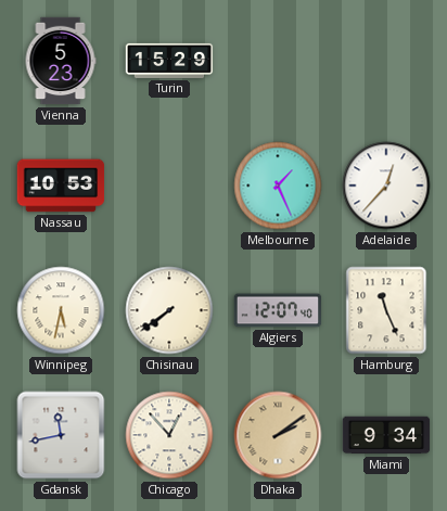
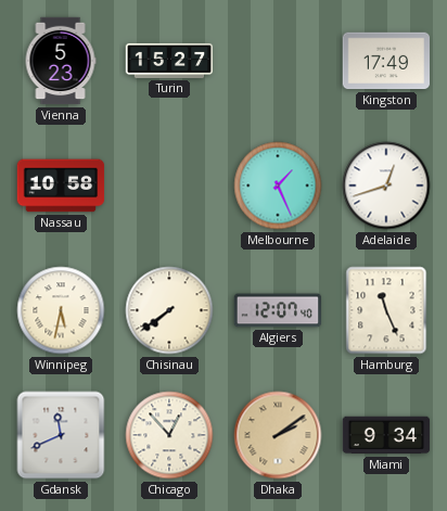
Turin: 15:29 -> 15:27
Kingston: none -> 17:49
Nassau: 10:53 -> 10:58
Adelaide: 12:37 -> 12:42
Gdansk: 11:43 -> 11:41
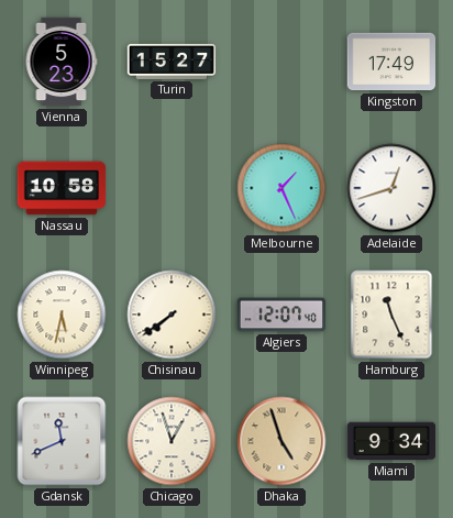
Chicago: 12:53 -> 12:57
Dhaka: 2:09 -> 4:57
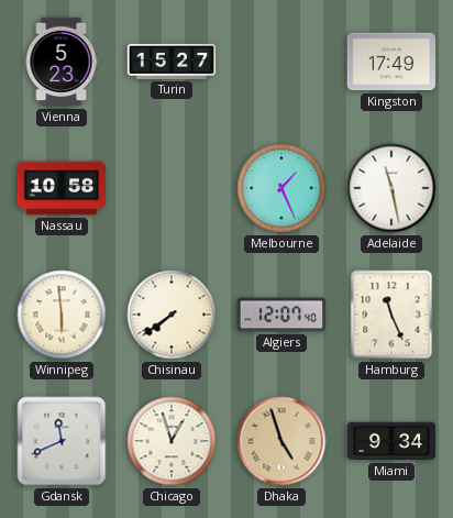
Adelaide: 12:42 -> 11:28
Winnipeg: 5:32 -> 5:59
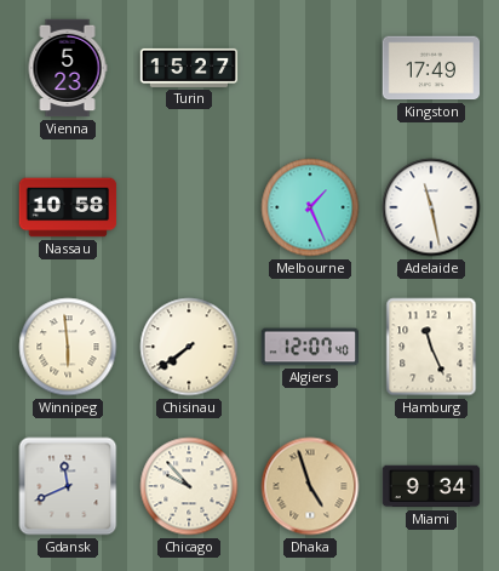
Chicago: 12:57 -> 9:53
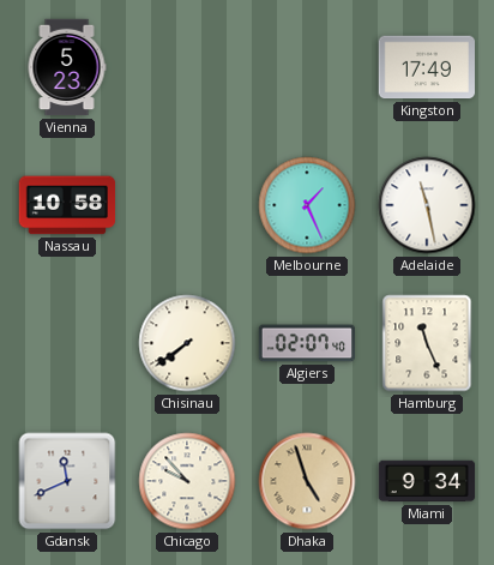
Turin: 15:27 -> none
Winnipeg: 5:59 -> none
Algiers: 12:07 -> 02:07
